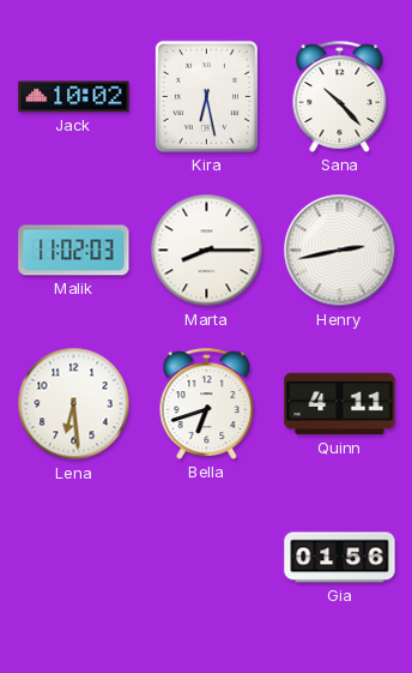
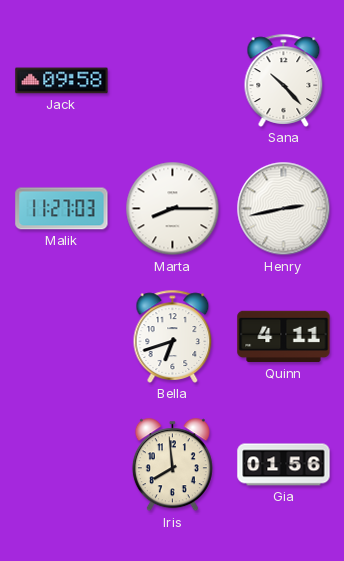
Jack: 10:02 -> 09:58
Kira: 6:28 -> none
Malik: 11:02 -> 11:27
Lena: 6:29 -> none
Iris: none -> 7:59
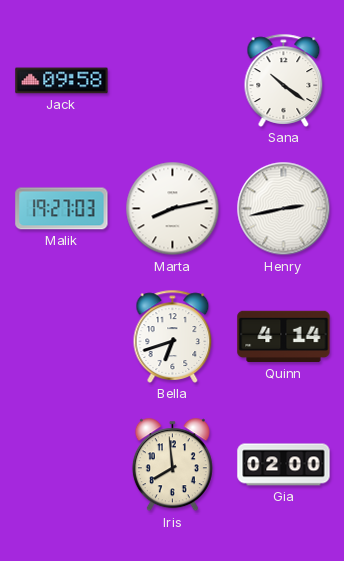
Sana: 10:23 -> 10:21
Malik: 11:27 -> 19:27
Marta: 8:15 -> 8:13
Quinn: 4:11 -> 4:14
Gia: 01:56 -> 02:00
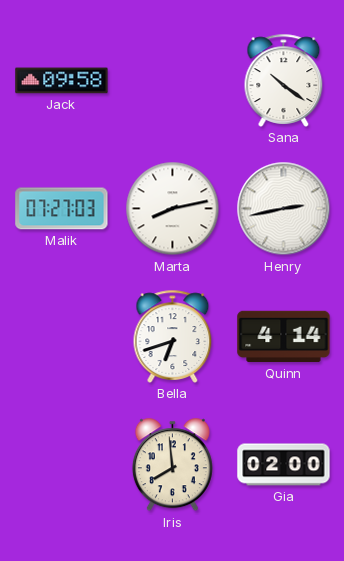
Malik: 19:27 -> 07:27
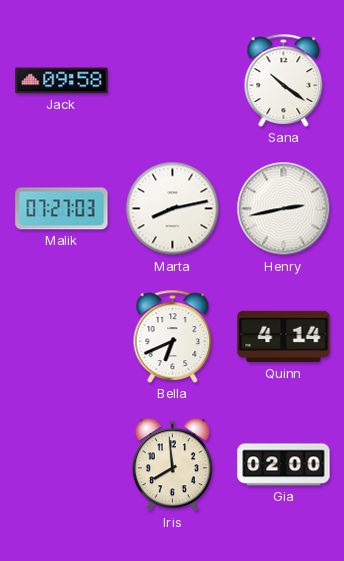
Bella: 6:42 -> 6:41
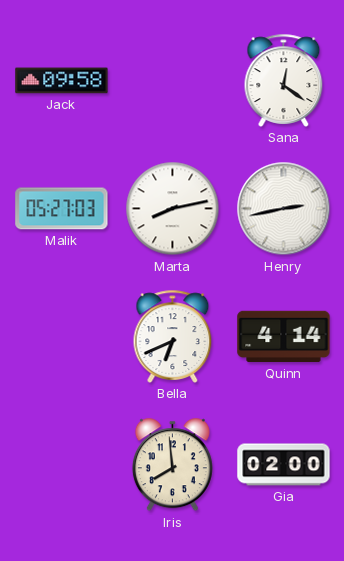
Sana: 10:21 -> 12:21
Malik: 07:27 -> 05:27
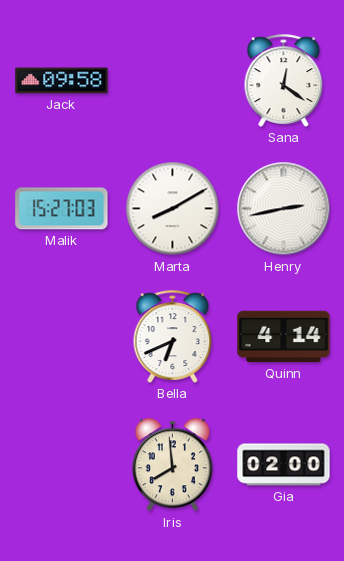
Malik: 05:27 -> 15:27
Marta: 8:13 -> 8:10
